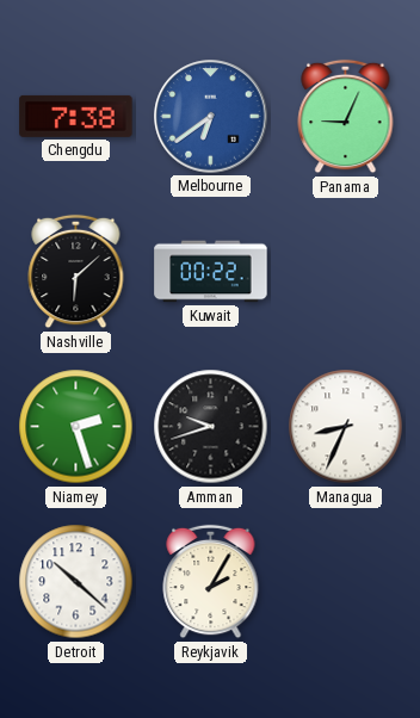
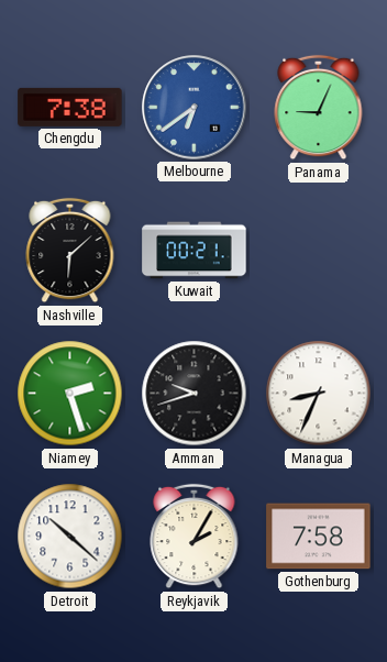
Kuwait: 00:22 -> 00:21
Gothenburg: none -> 7:58
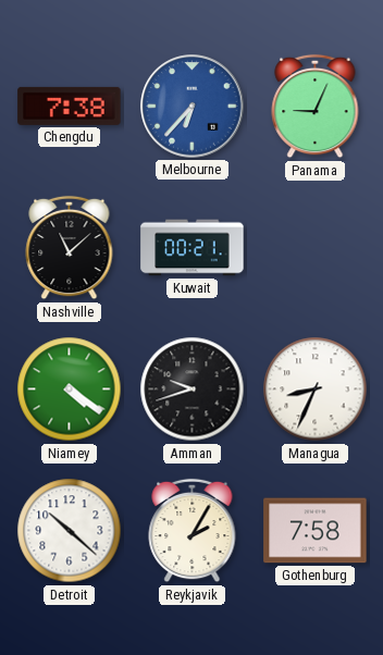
Melbourne: 6:39 -> 6:37
Nashville: 6:08 -> 11:08
Niamey: 2:27 -> 4:21
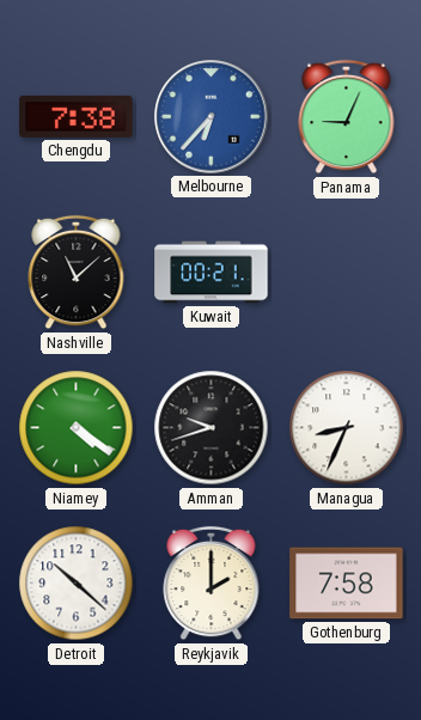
Reykjavik: 2:05 -> 2:00
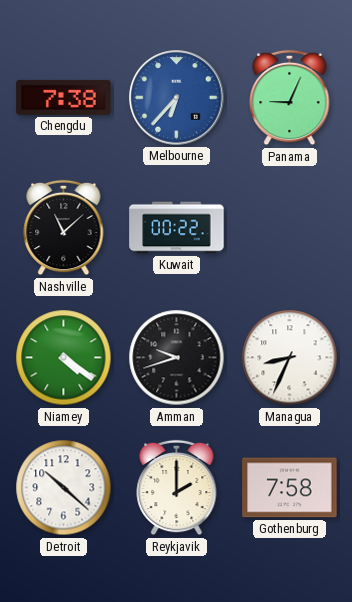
Kuwait: 00:21 -> 00:22
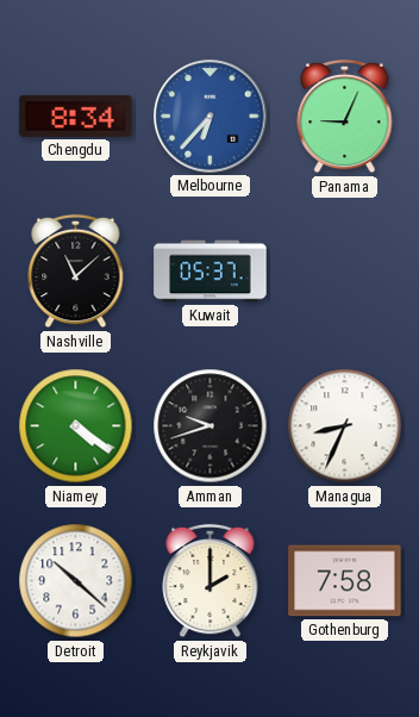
Chengdu: 7:38 -> 8:34
Kuwait: 00:22 -> 05:37
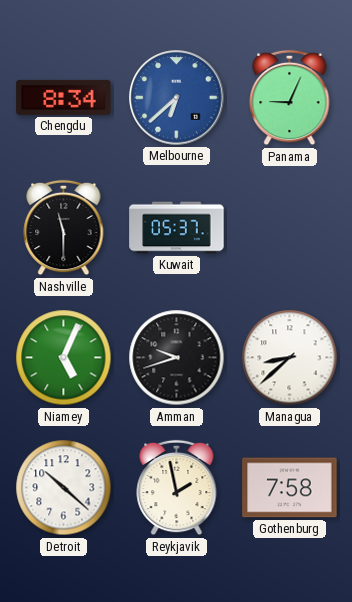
Melbourne: 6:37 -> 6:38
Nashville: 11:08 -> 11:30
Niamey: 4:21 -> 5:04
Managua: 8:34 -> 8:38
Reykjavik: 2:00 -> 1:58
